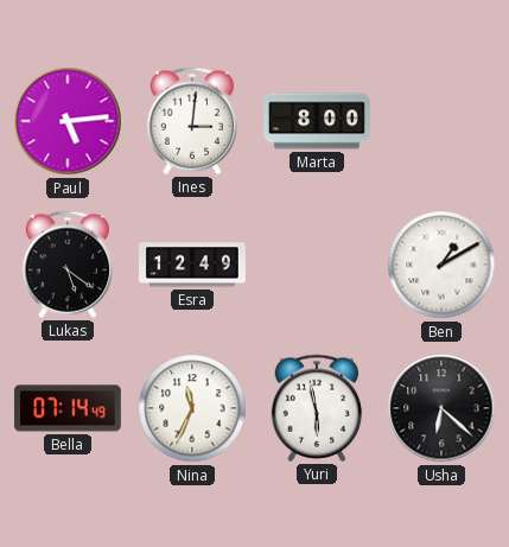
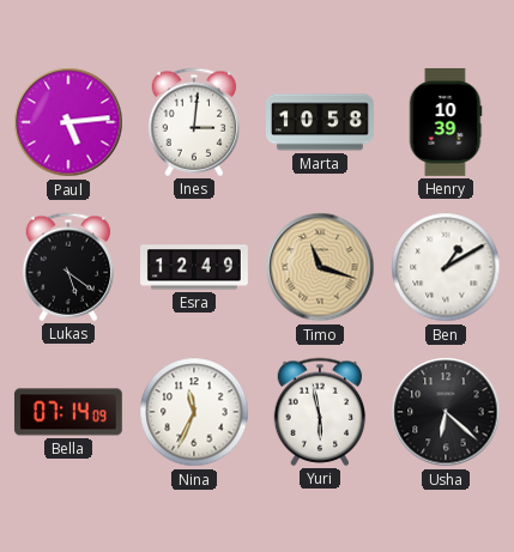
Marta: 8:00 -> 10:58
Henry: none -> 10:39
Timo: none -> 11:18
Bella: 07:14:49 -> 07:14:09
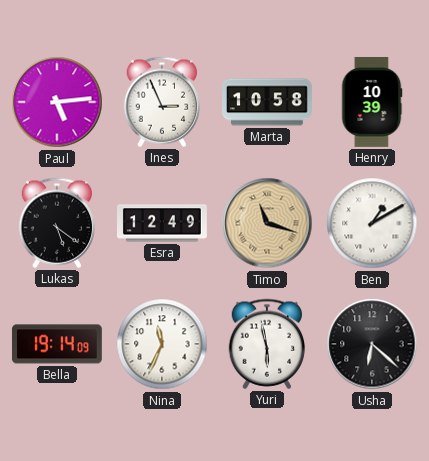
Ines: 3:01 -> 2:56
Bella: 07:14 -> 19:14
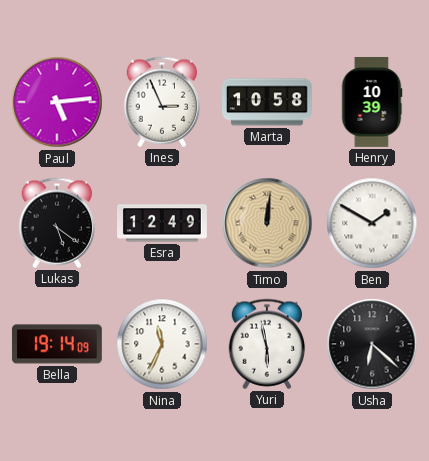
Timo: 11:18 -> 12:01
Ben: 1:10 -> 1:50
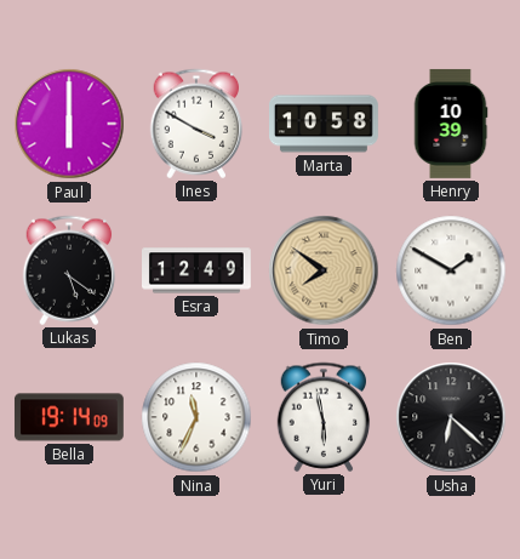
Paul: 5:14 -> 6:00
Ines: 2:56 -> 3:50
Timo: 12:01 -> 7:51
